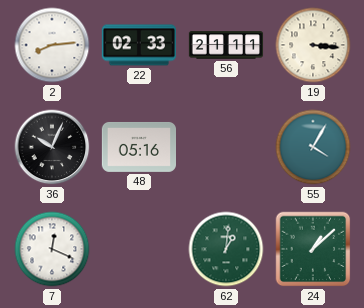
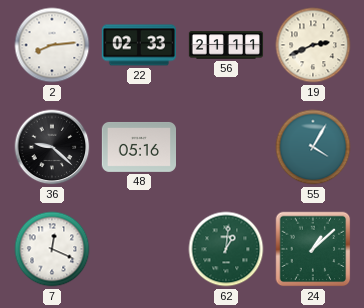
19: 3:16 -> 2:41
36: 10:04 -> 9:22
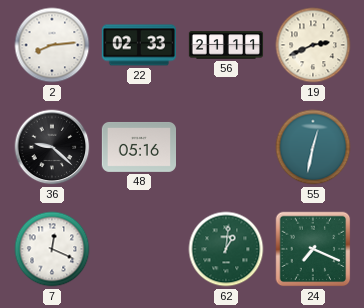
55: 4:05 -> 12:32
24: 1:08 -> 7:19
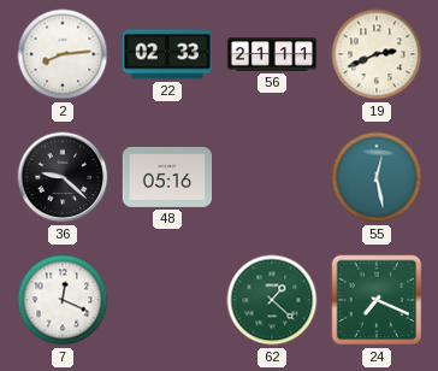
55: 12:32 -> 12:28
62: 1:01 -> 1:22
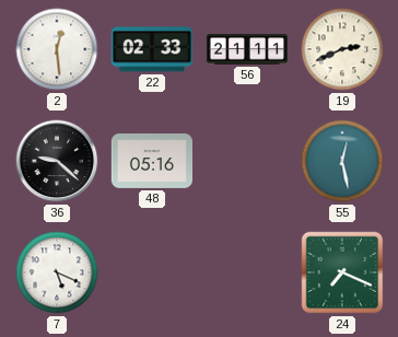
2: 8:14 -> 12:29
7: 12:19 -> 5:19
62: 1:22 -> none
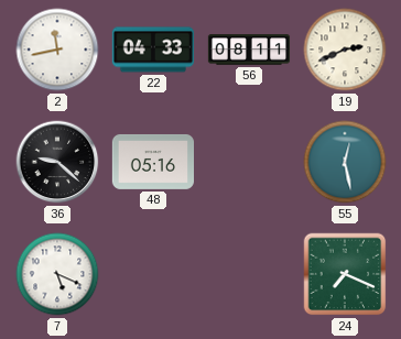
2: 12:29 -> 11:43
22: 02:33 -> 04:33
56: 21:11 -> 08:11
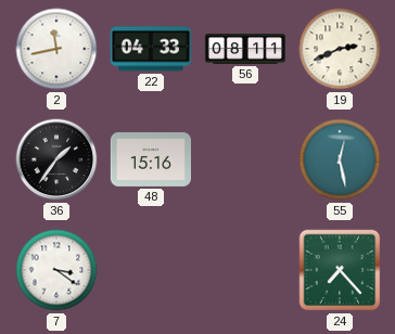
36: 9:22 -> 1:36
48: 05:16 -> 15:16
7: 5:19 -> 3:21
24: 7:19 -> 7:23
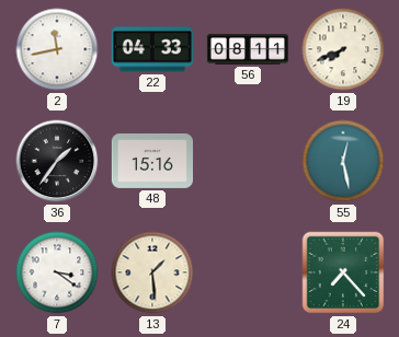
19: 2:41 -> 7:41
13: none -> 1:29
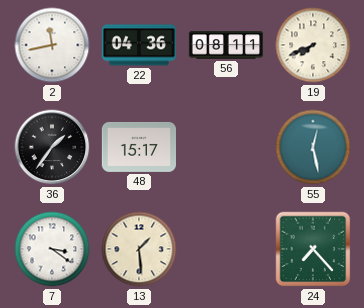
22: 04:33 -> 04:36
48: 15:16 -> 15:17
